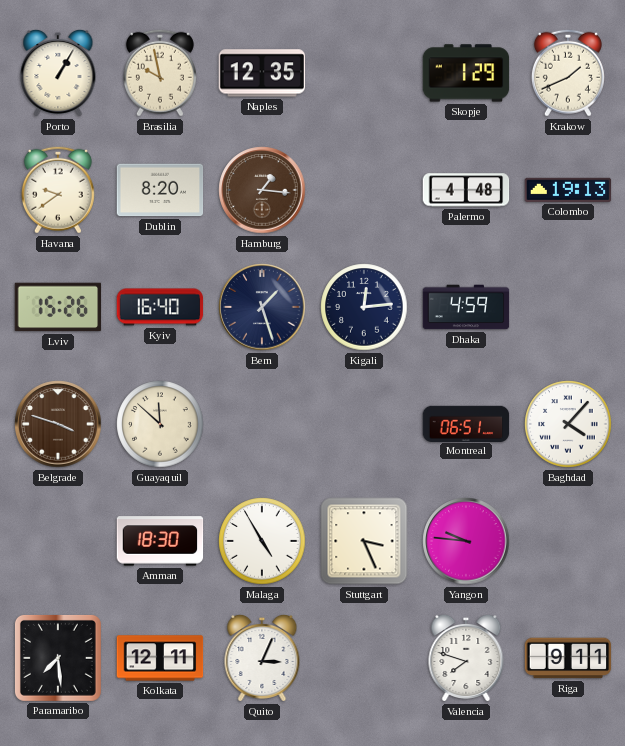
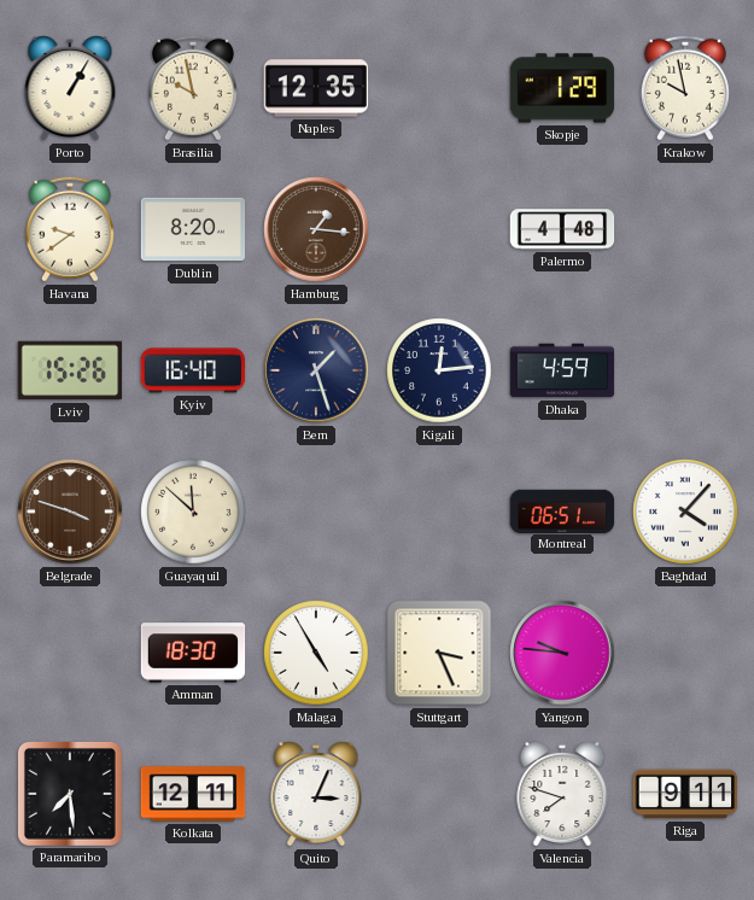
Krakow: 1:41 -> 9:58
Colombo: 19:13 -> none
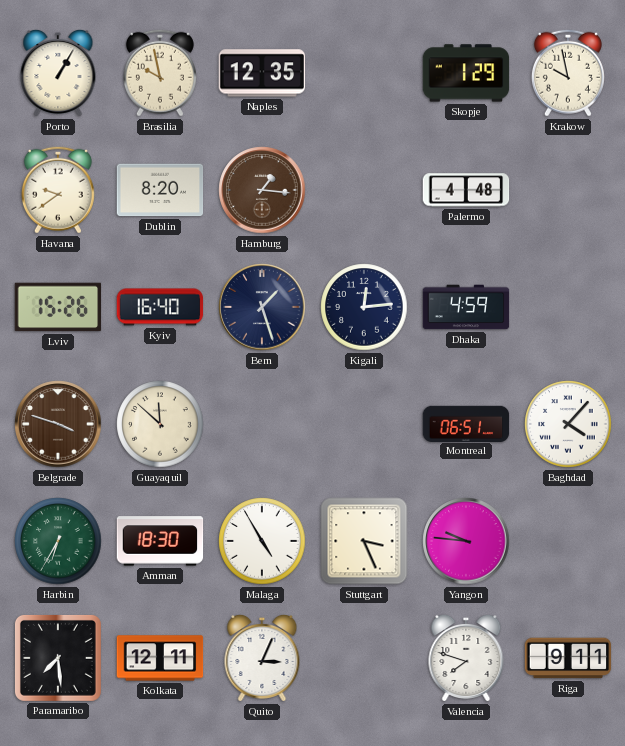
Harbin: none -> 6:35
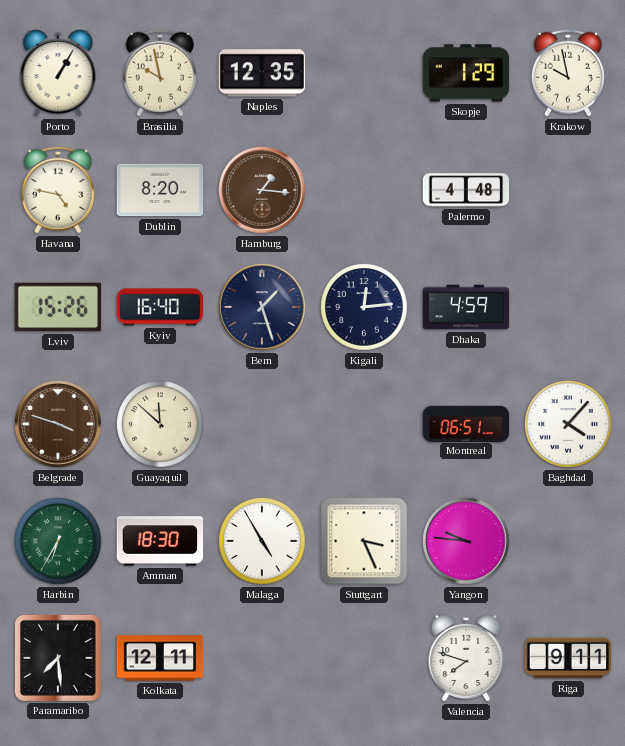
Havana: 9:39 -> 4:47
Quito: 3:04 -> none
